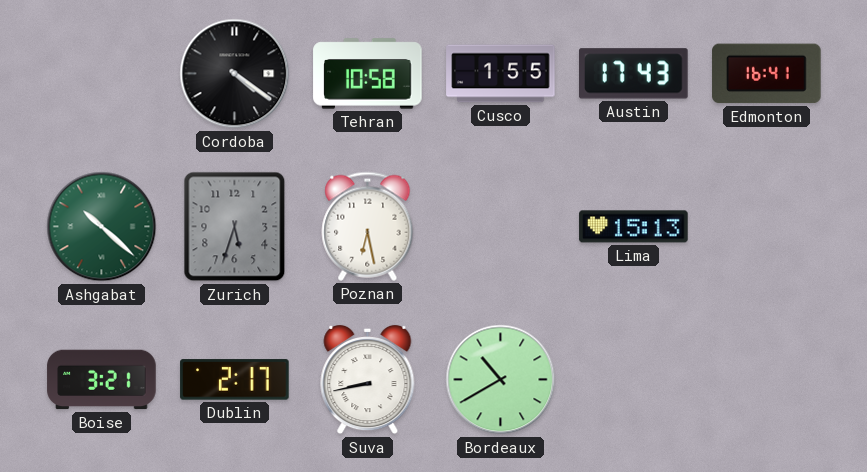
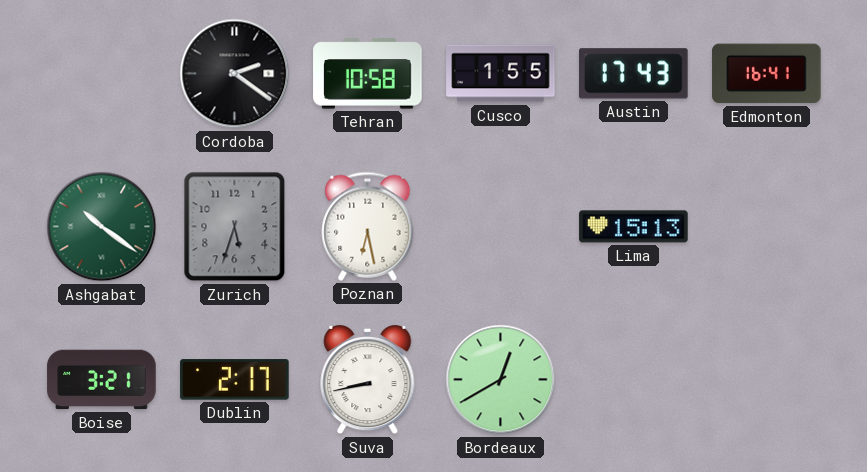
Cordoba: 4:21 -> 2:21
Ashgabat: 10:22 -> 10:21
Bordeaux: 10:40 -> 12:40
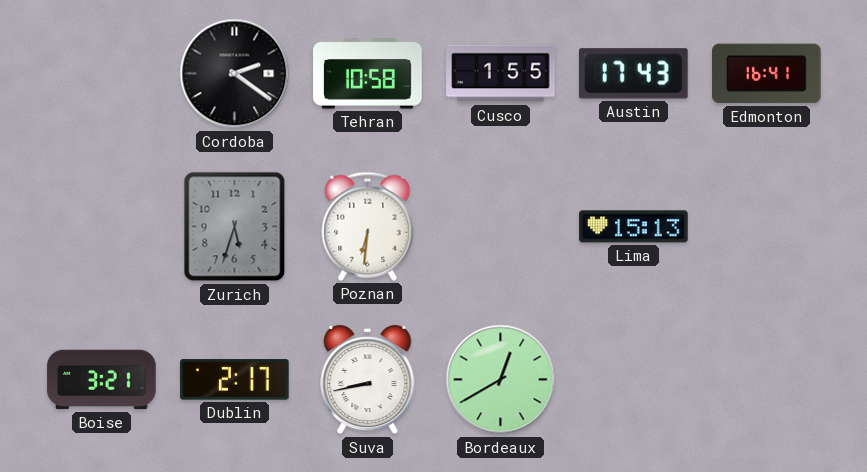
Ashgabat: 10:21 -> none
Poznan: 6:28 -> 6:31
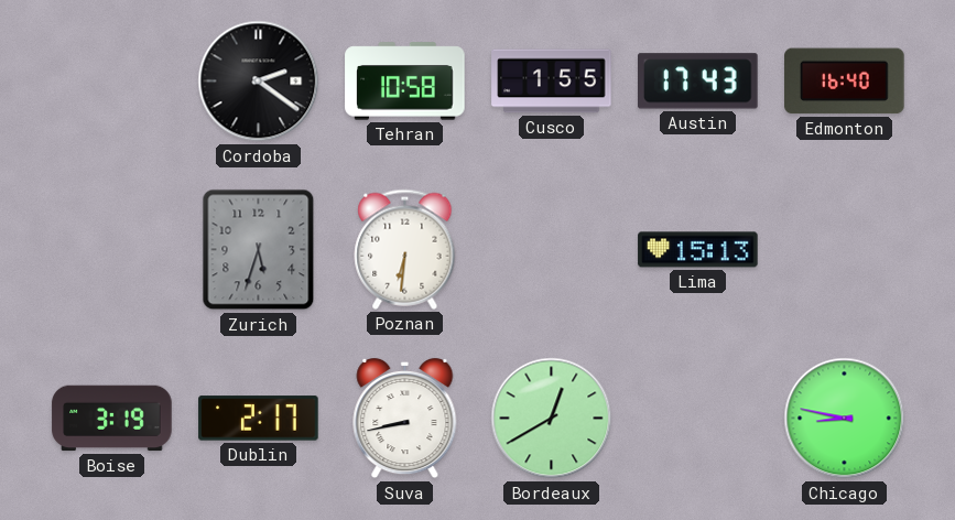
Edmonton: 16:41 -> 16:40
Boise: 3:21 -> 3:19
Chicago: none -> 8:47
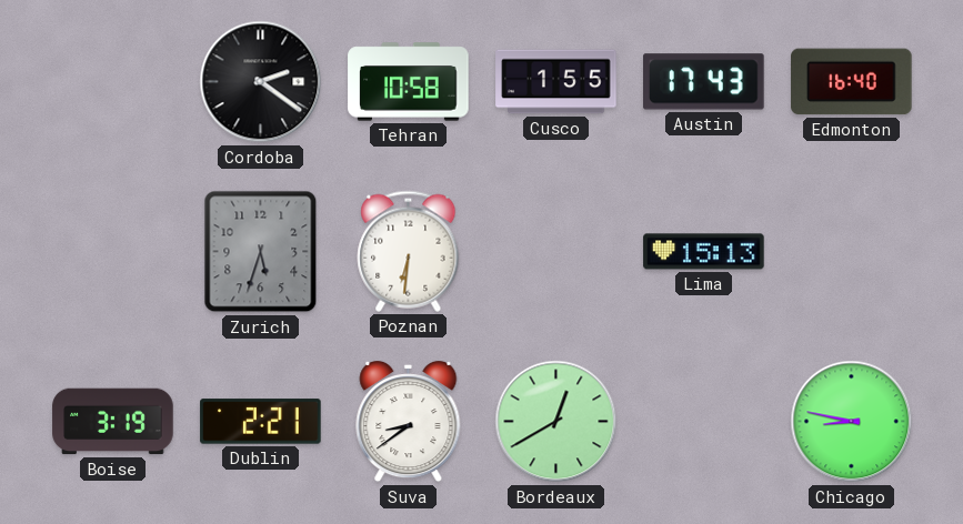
Dublin: 2:17 -> 2:21
Suva: 8:43 -> 8:39
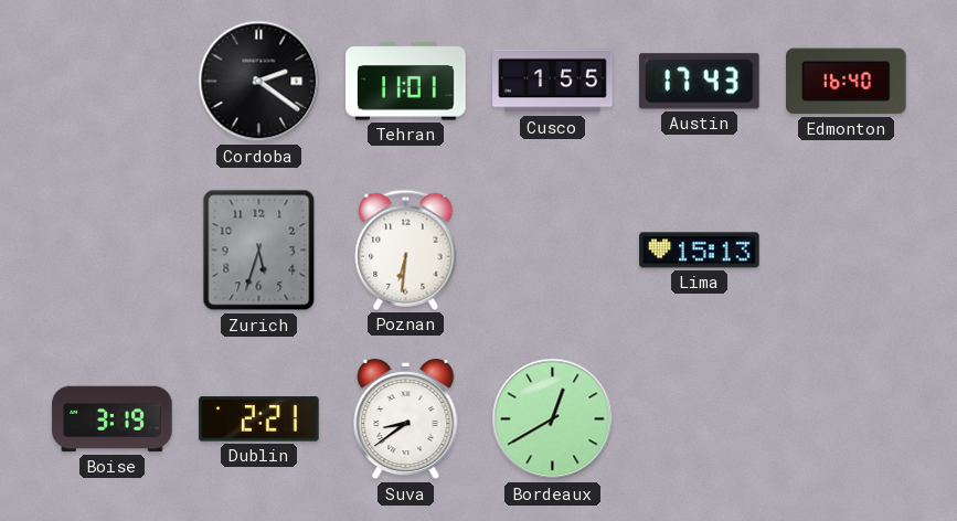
Tehran: 10:58 -> 11:01
Chicago: 8:47 -> none
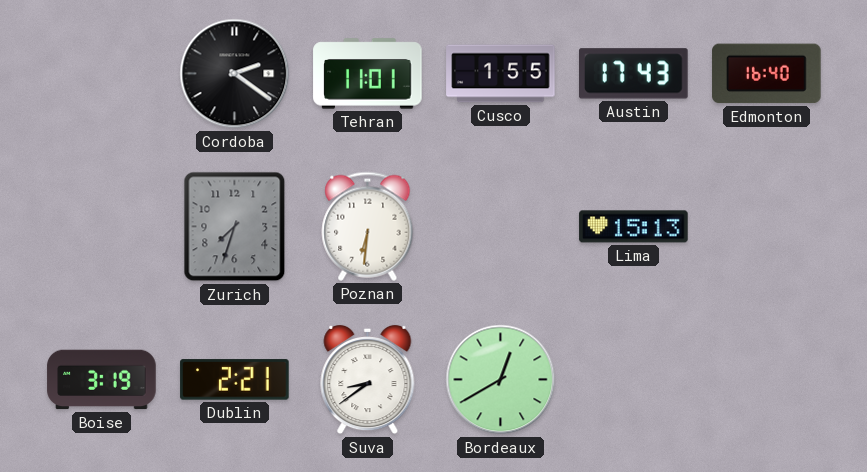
Zurich: 5:33 -> 7:33
